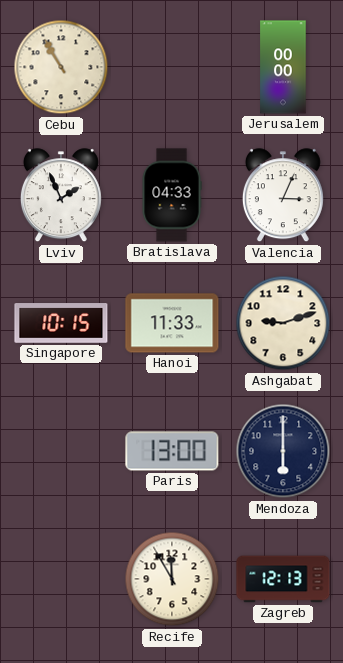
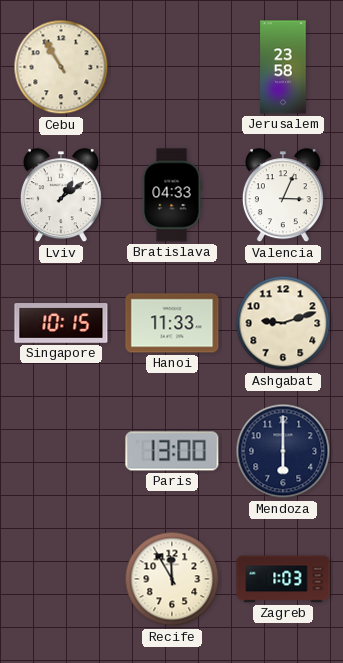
Jerusalem: 00:00 -> 23:58
Lviv: 1:56 -> 1:09
Zagreb: 12:13 -> 1:03
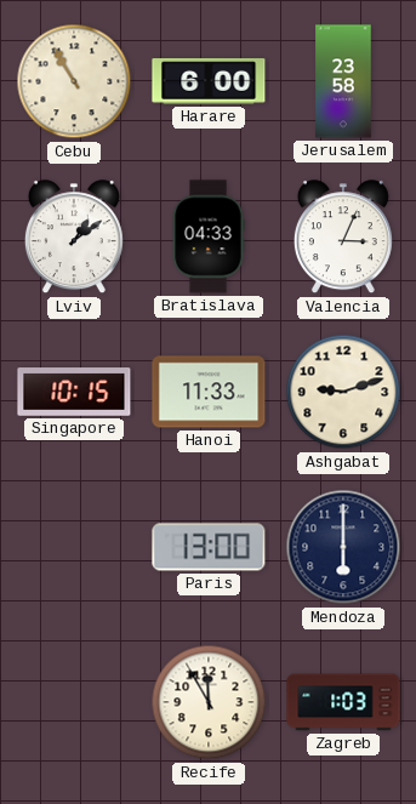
Harare: none -> 6:00
